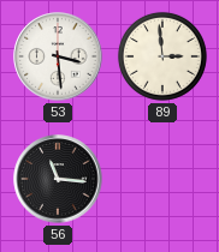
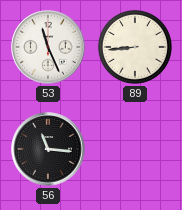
53: 3:29 -> 11:26
89: 2:59 -> 8:44
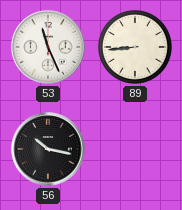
56: 11:16 -> 10:17
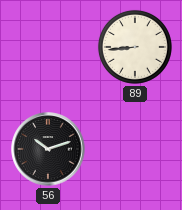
53: 11:26 -> none
56: 10:17 -> 10:12
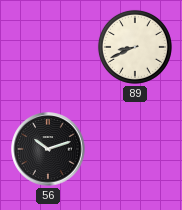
89: 8:44 -> 8:41
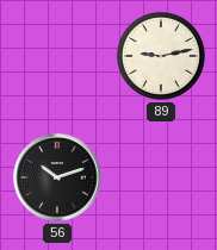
89: 8:41 -> 9:13
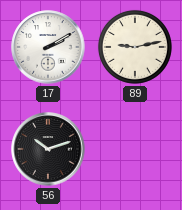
17: none -> 2:10
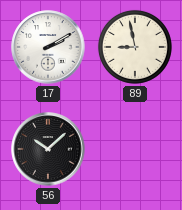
89: 9:13 -> 8:58
56: 10:12 -> 10:08
